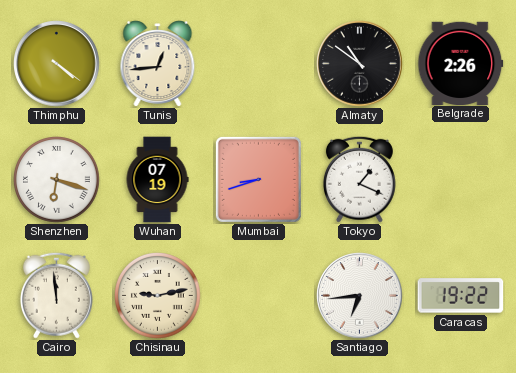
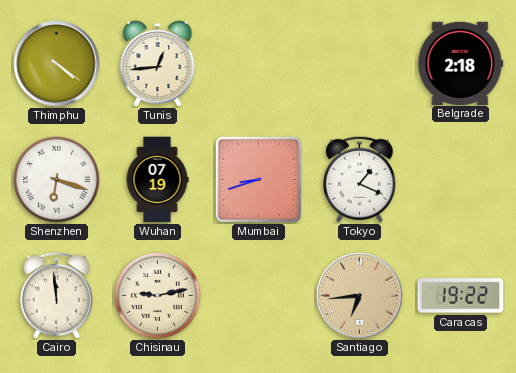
Almaty: 10:51 -> none
Belgrade: 2:26 -> 2:18
Santiago dial: white -> champagne
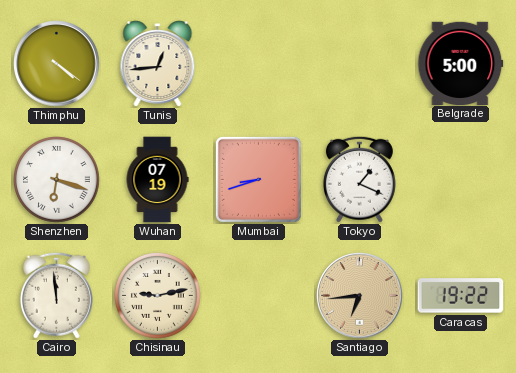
Belgrade: 2:18 -> 5:00
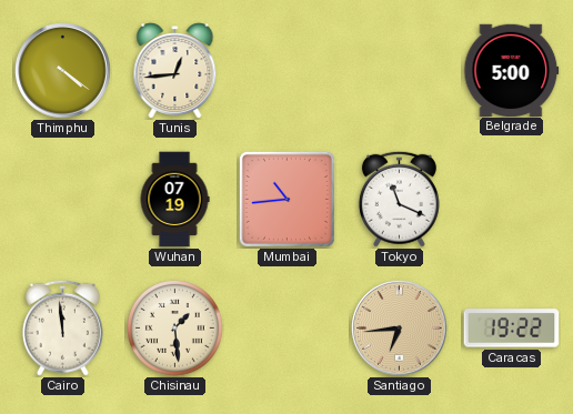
Shenzhen: 6:18 -> none
Mumbai: 8:42 -> 10:44
Tokyo: 1:19 -> 11:19
Chisinau: 9:13 -> 1:29
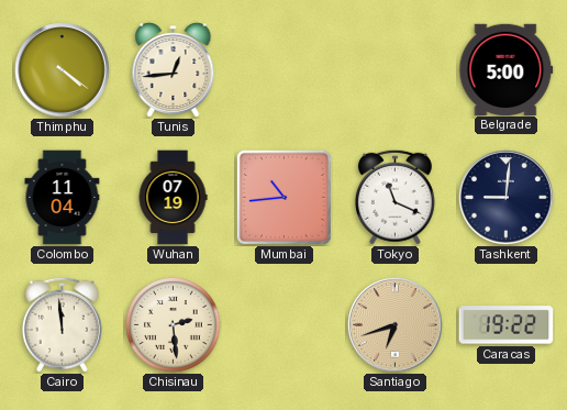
Colombo: none -> 11:04
Tashkent: none -> 9:01
Chisinau: 1:29 -> 2:29
Santiago: 6:44 -> 6:42
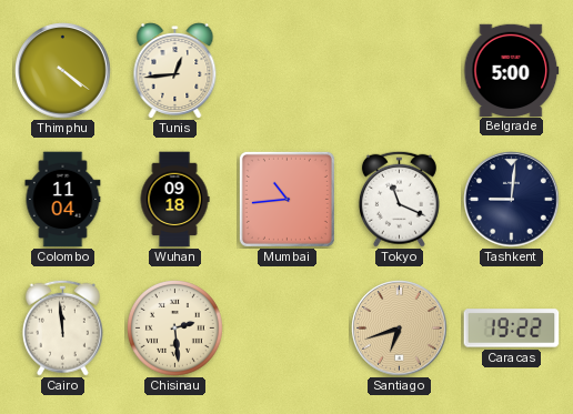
Wuhan: 07:19 -> 09:18
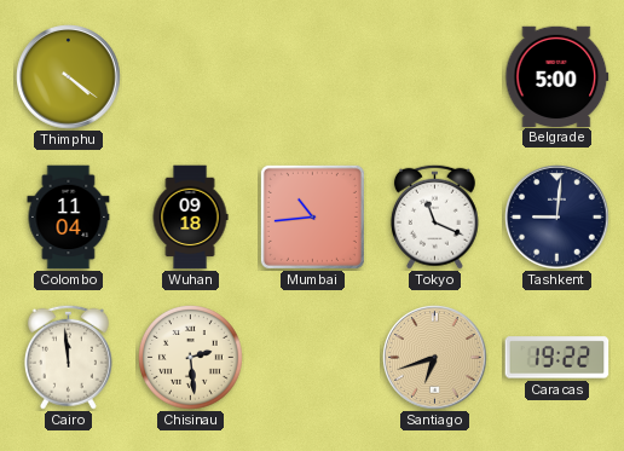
Tunis: 12:44 -> none
